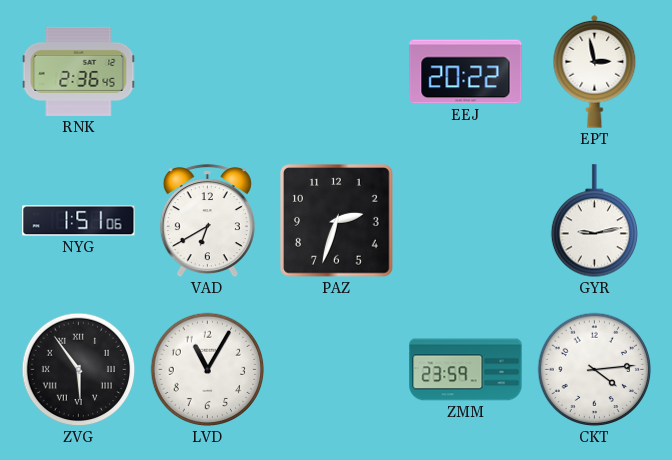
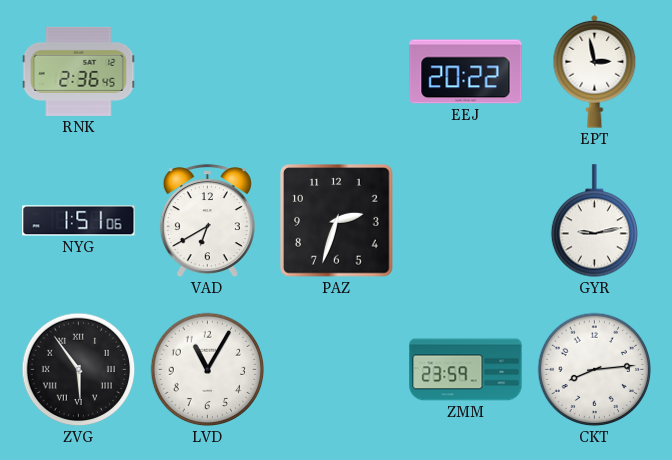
CKT: 4:14 -> 8:14
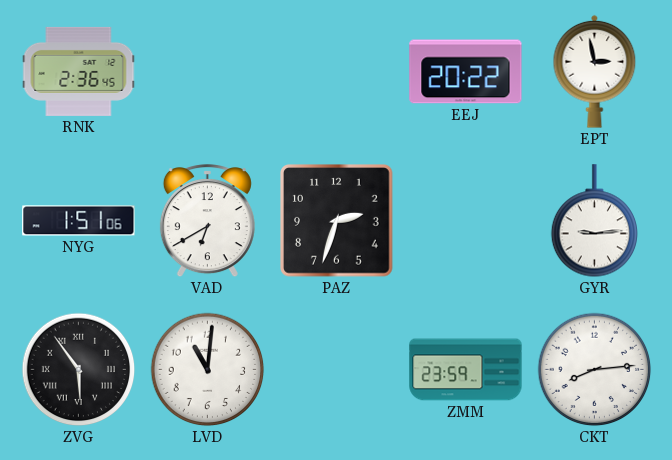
GYR: 9:13 -> 9:14
LVD: 11:05 -> 11:01
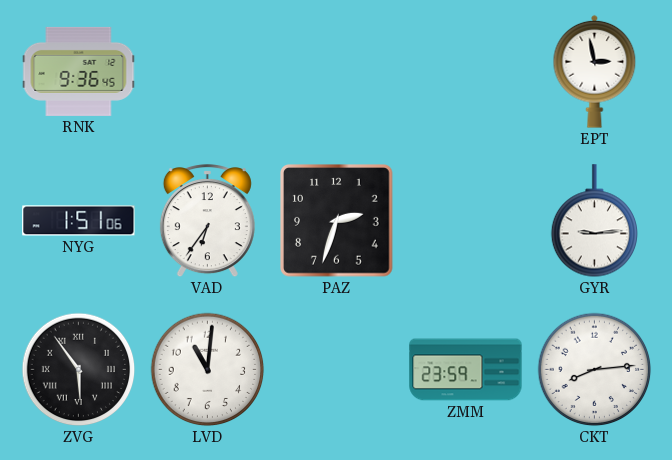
RNK: 2:36 -> 9:36
EEJ: 20:22 -> none
VAD: 6:40 -> 6:36
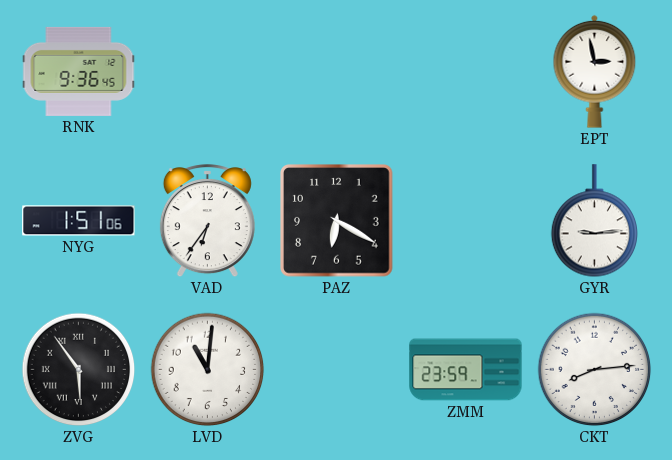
PAZ: 2:33 -> 6:20
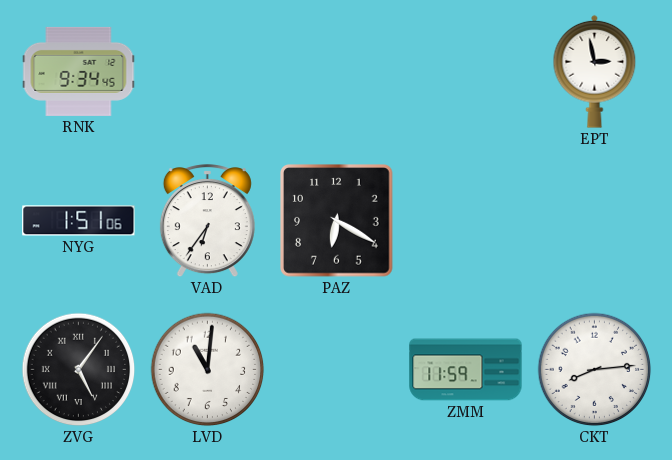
RNK: 9:36 -> 9:34
GYR: 9:14 -> none
ZVG: 5:54 -> 5:06
ZMM: 23:59 -> 11:59
